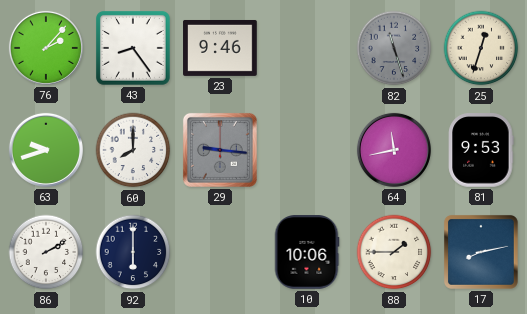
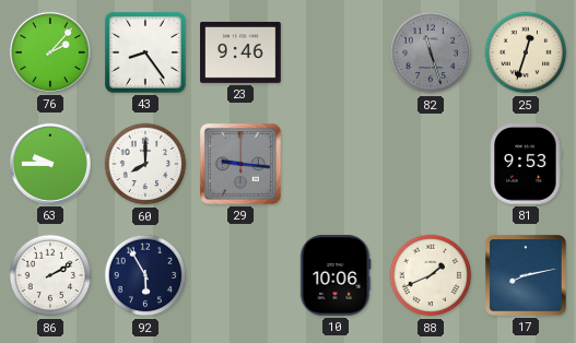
63: 9:42 -> 9:45
64: 11:43 -> none
92: 6:00 -> 5:55
88: 1:45 -> 1:41
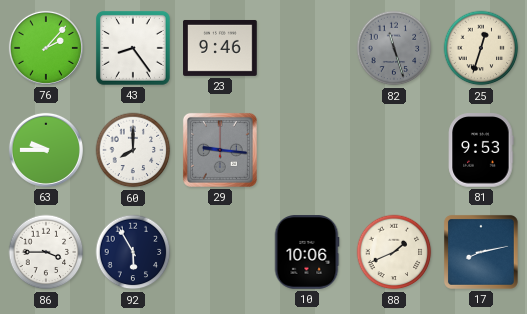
86: 2:10 -> 3:45
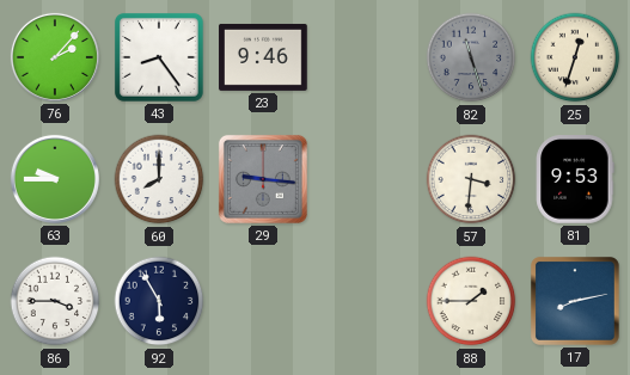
57: none -> 3:31
10: 10:06 -> none
88: 1:41 -> 1:45
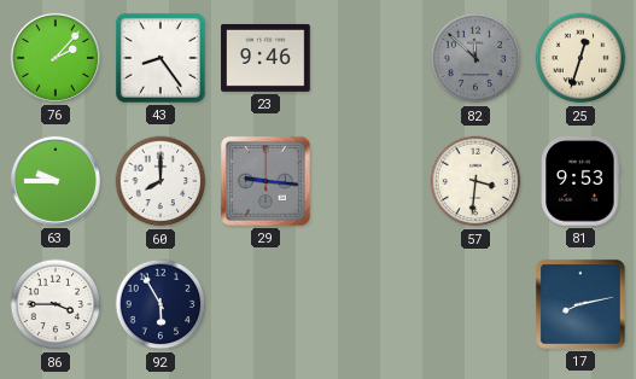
82: 11:27 -> 11:52
88: 1:45 -> none
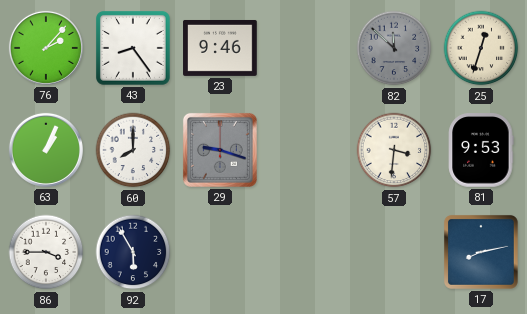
63: 9:45 -> 1:04
29: 9:16 -> 9:18
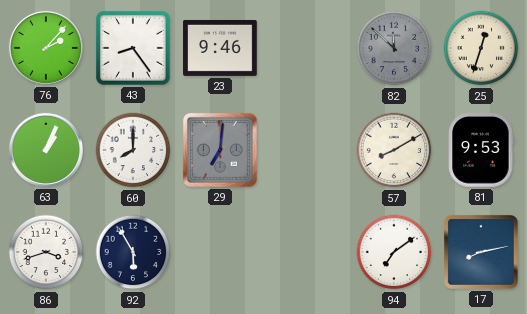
29: 9:18 -> 7:01
57: 3:31 -> 8:10
86: 3:45 -> 3:42
94: none -> 7:09
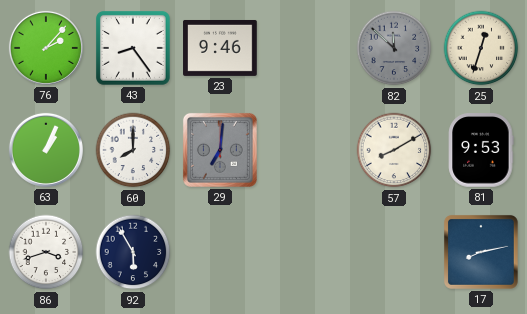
94: 7:09 -> none
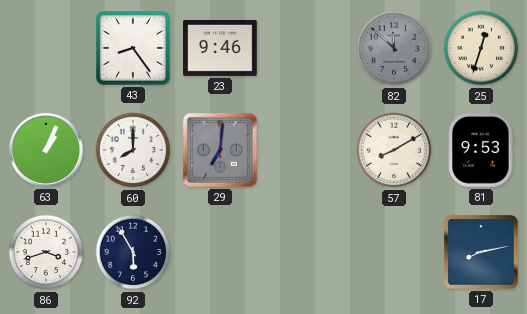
76: 2:07 -> none
